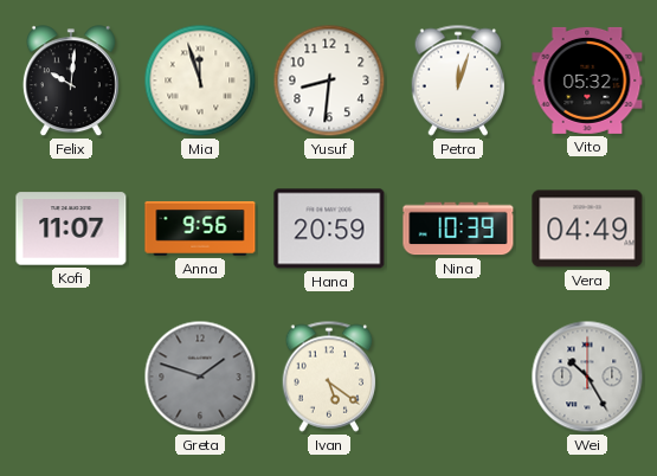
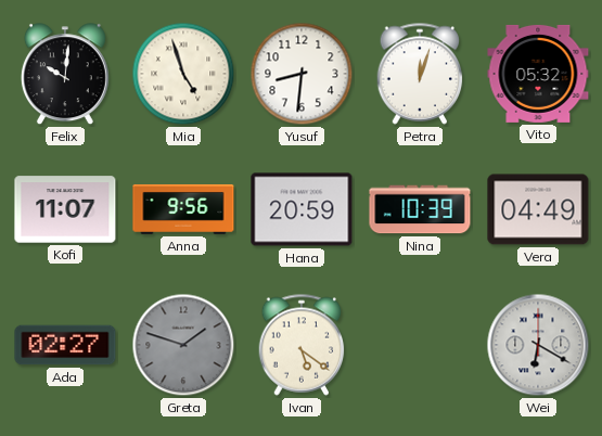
Mia: 11:57 -> 4:57
Ada: none -> 02:27
Wei: 10:25 -> 6:20
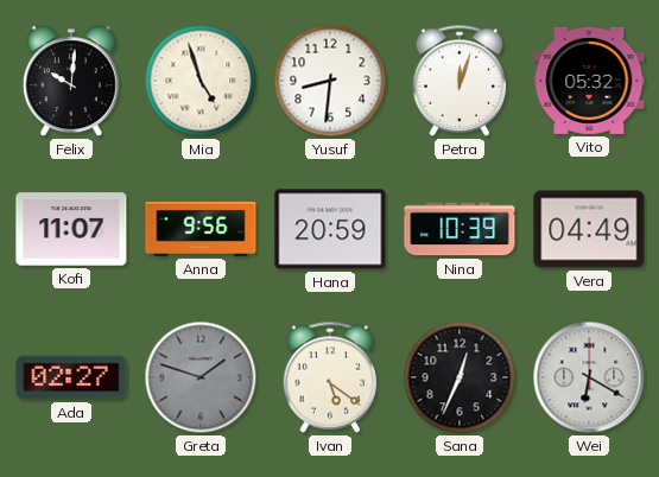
Sana: none -> 12:34
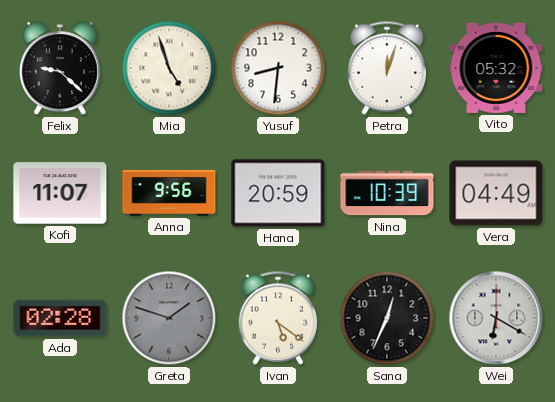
Felix: 10:01 -> 9:22
Ada: 02:27 -> 02:28
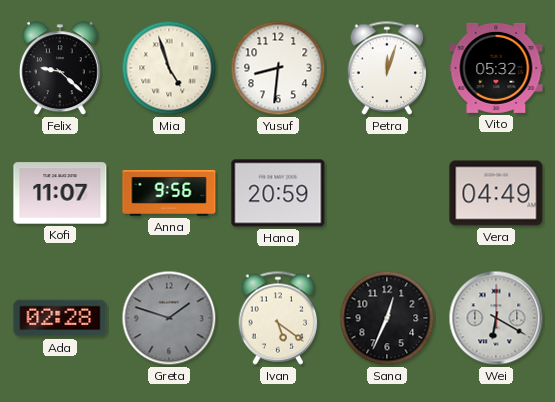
Nina: 10:39 -> none
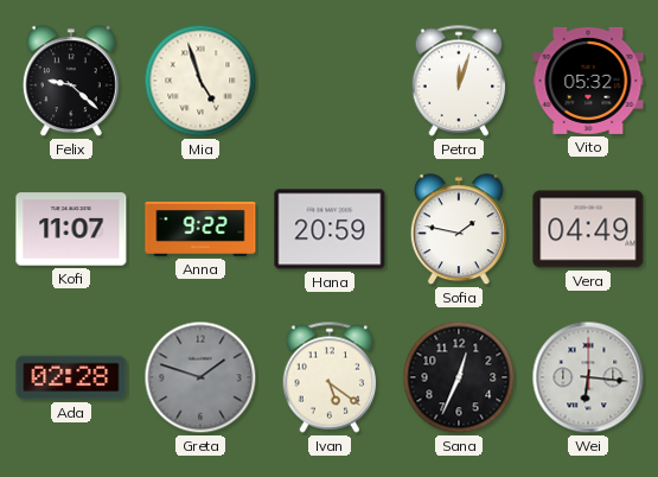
Yusuf: 8:31 -> none
Anna: 9:56 -> 9:22
Sofia: none -> 1:47
Wei: 6:20 -> 6:16
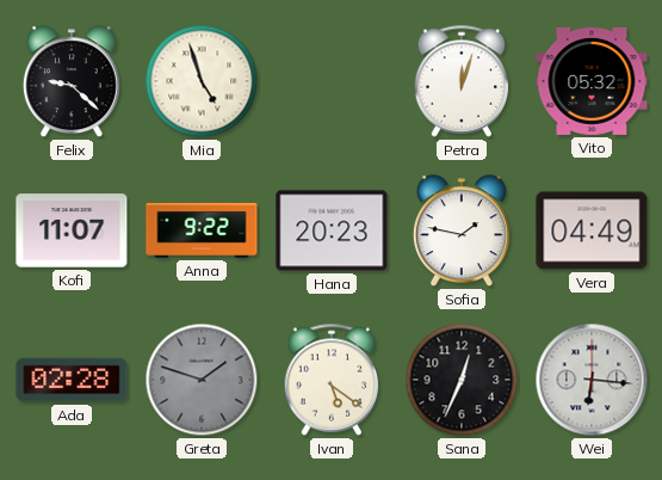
Hana: 20:59 -> 20:23
